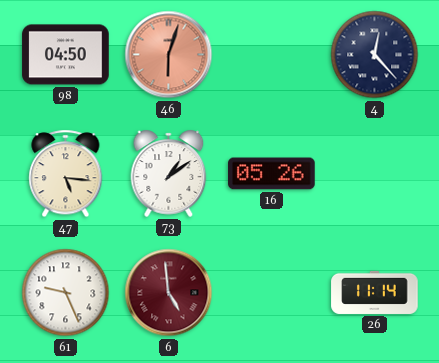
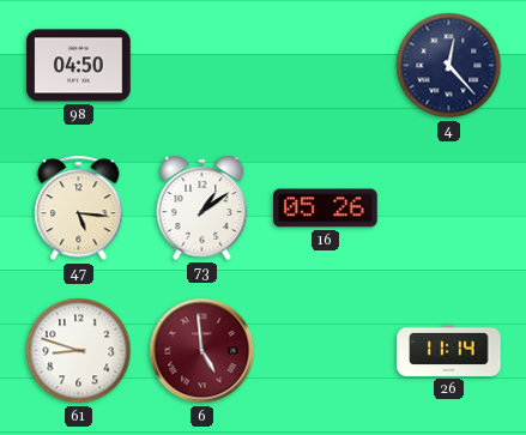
46: 6:03 -> none
61: 9:26 -> 8:48
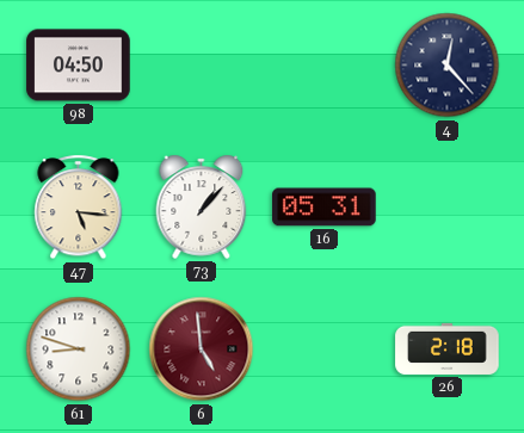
73: 1:09 -> 1:07
16: 05:26 -> 05:31
26: 11:14 -> 2:18
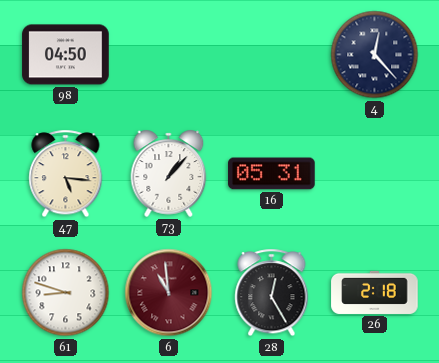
6: 4:59 -> 10:59
28: none -> 12:25
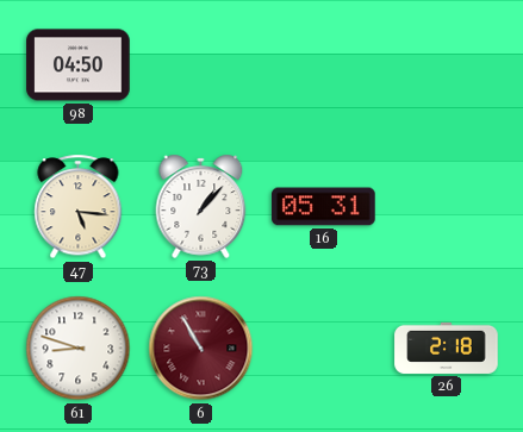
4: 12:23 -> none
6: 10:59 -> 10:55
28: 12:25 -> none
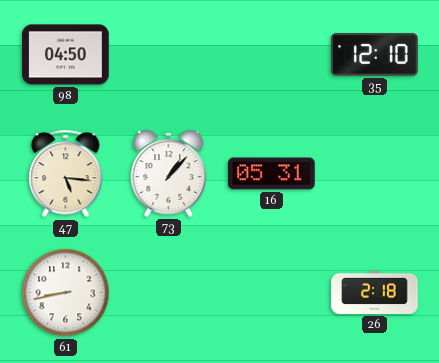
35: none -> 12:10
61: 8:48 -> 8:43
6: 10:55 -> none
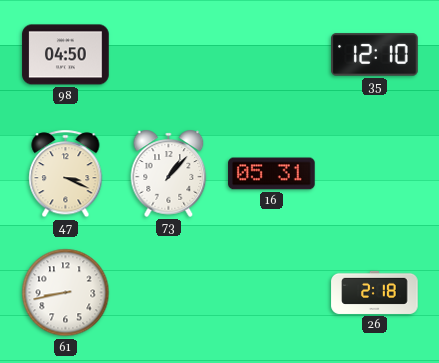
47: 5:16 -> 3:19
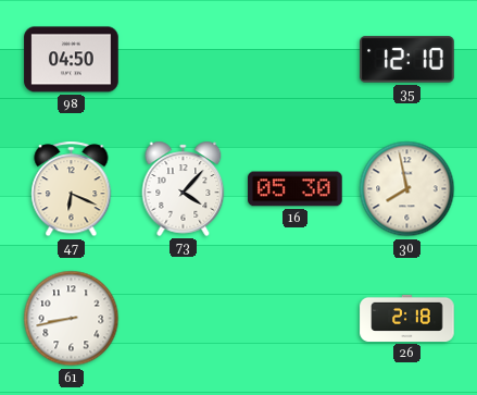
47: 3:19 -> 6:19
73: 1:07 -> 4:07
16: 05:31 -> 05:30
30: none -> 7:58
